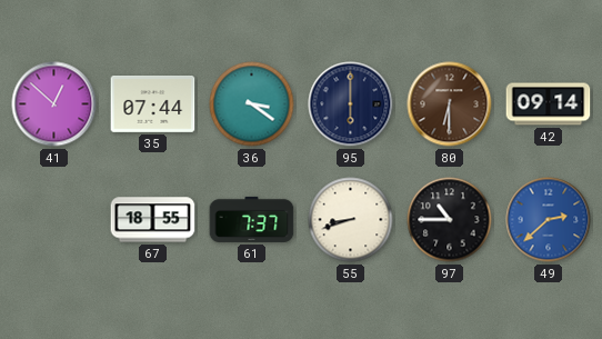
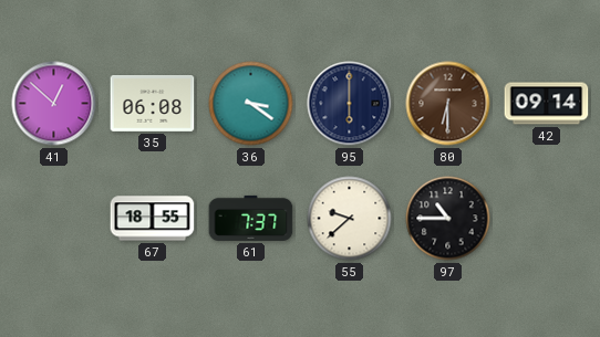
35: 07:44 -> 06:08
55: 8:42 -> 9:38
49: 2:38 -> none
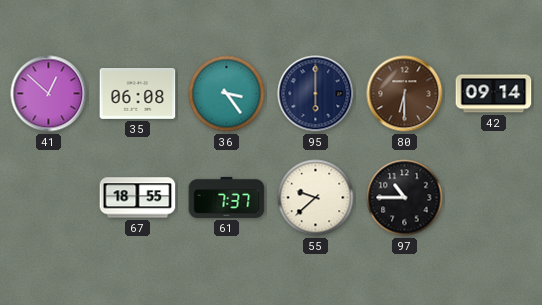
36: 3:21 -> 3:24
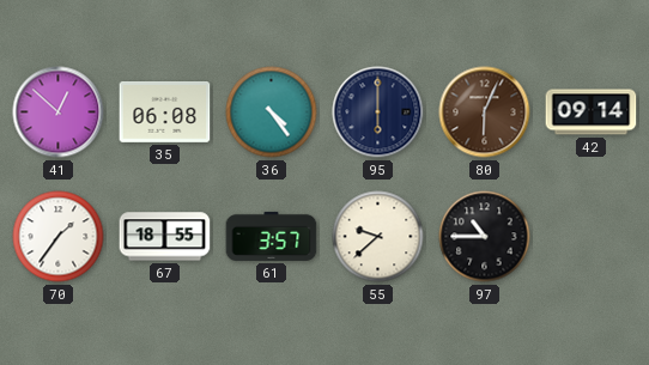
36: 3:24 -> 4:24
80: 6:30 -> 6:04
70: none -> 1:36
61: 7:37 -> 3:57
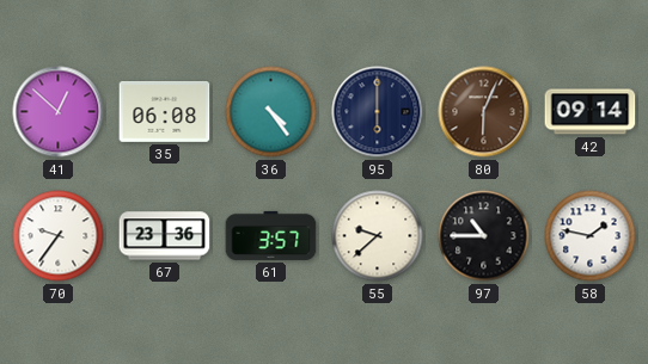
70: 1:36 -> 9:36
67: 18:55 -> 23:36
58: none -> 1:47
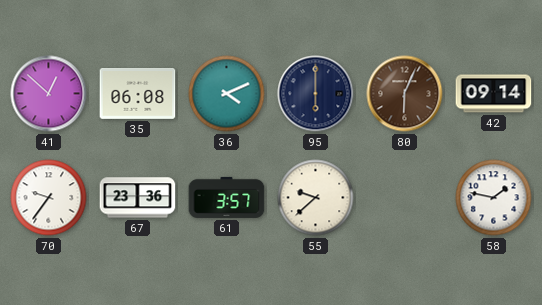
36: 4:24 -> 4:11
97: 10:45 -> none
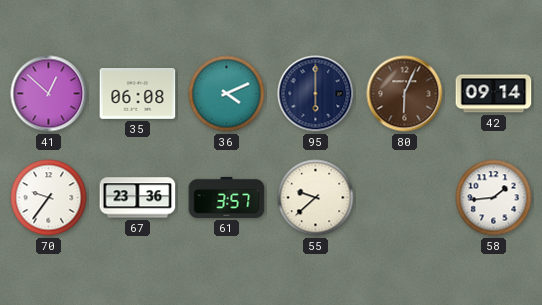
58: 1:47 -> 1:44
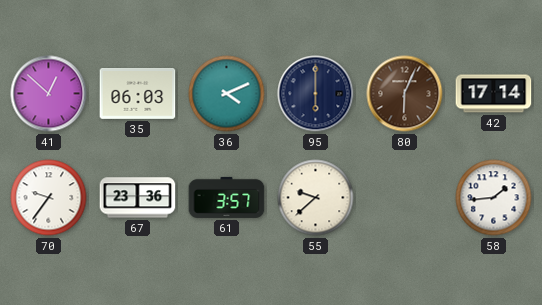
35: 06:08 -> 06:03
42: 09:14 -> 17:14
